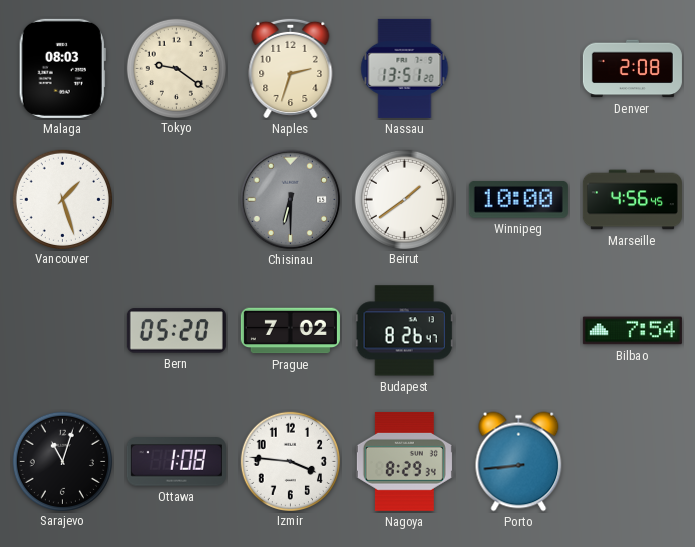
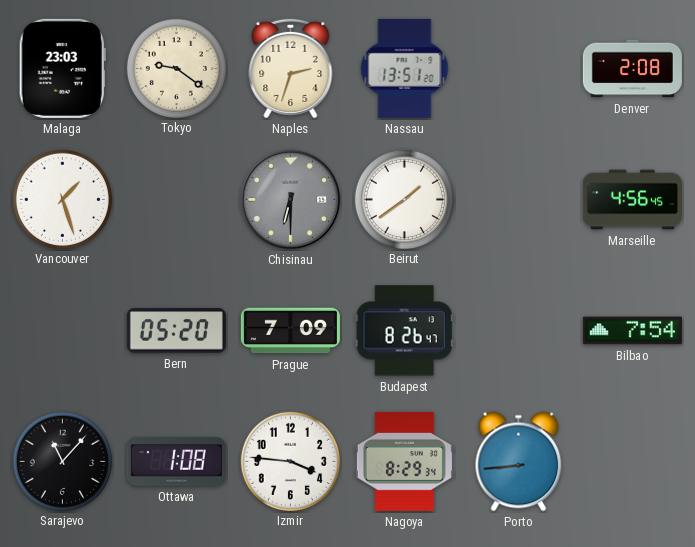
Malaga: 08:03 -> 23:03
Winnipeg: 10:00 -> none
Prague: 7:02 -> 7:09
Sarajevo: 11:03 -> 11:07
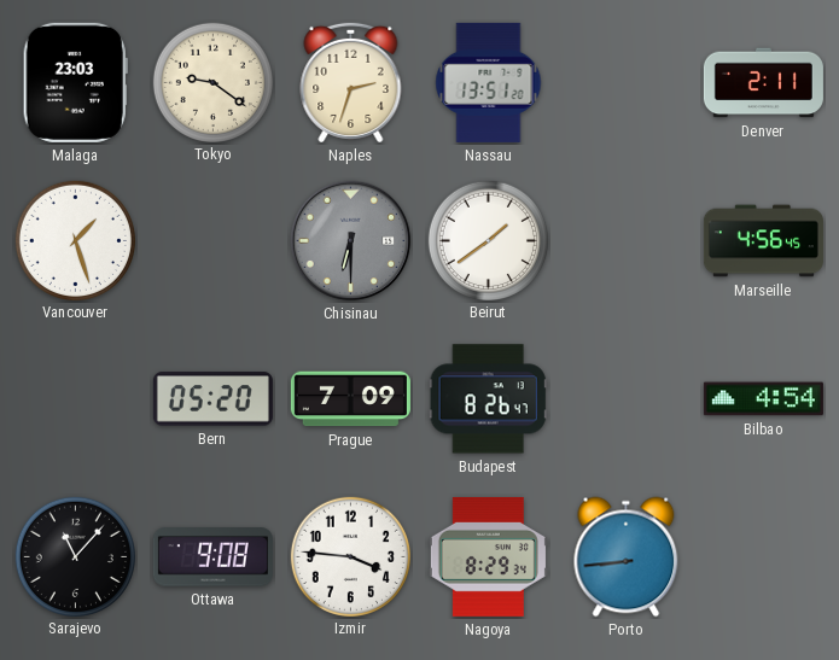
Denver: 2:08 -> 2:11
Bilbao: 7:54 -> 4:54
Ottawa: 1:08 -> 9:08
